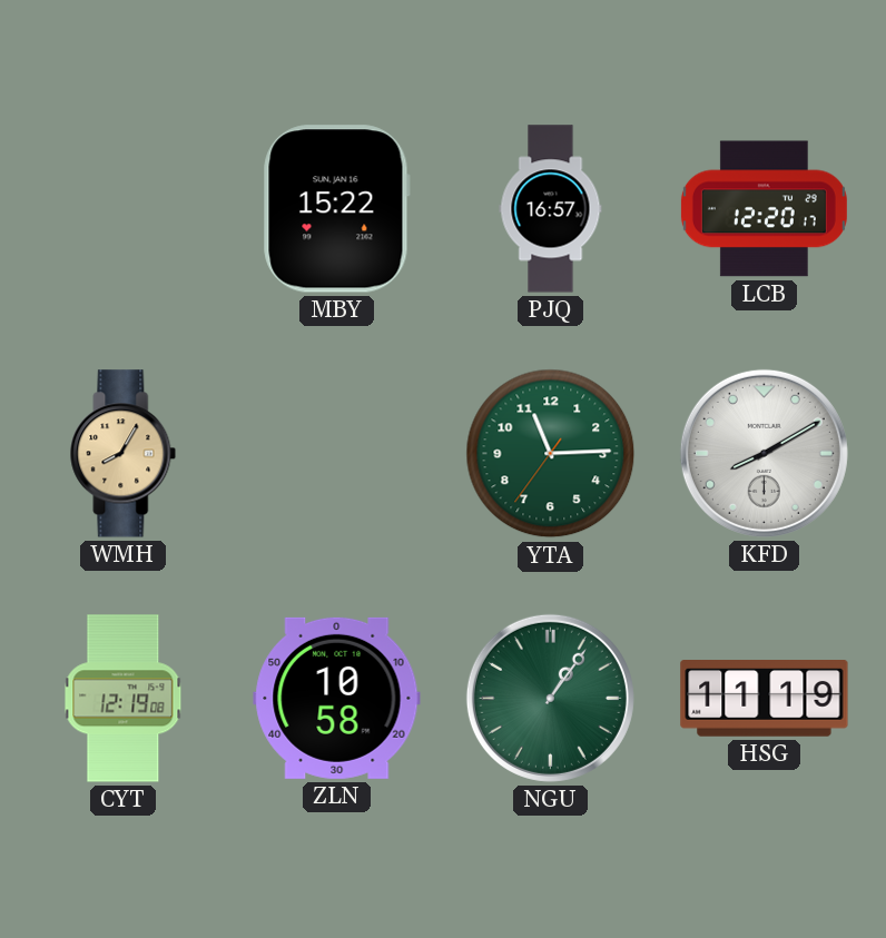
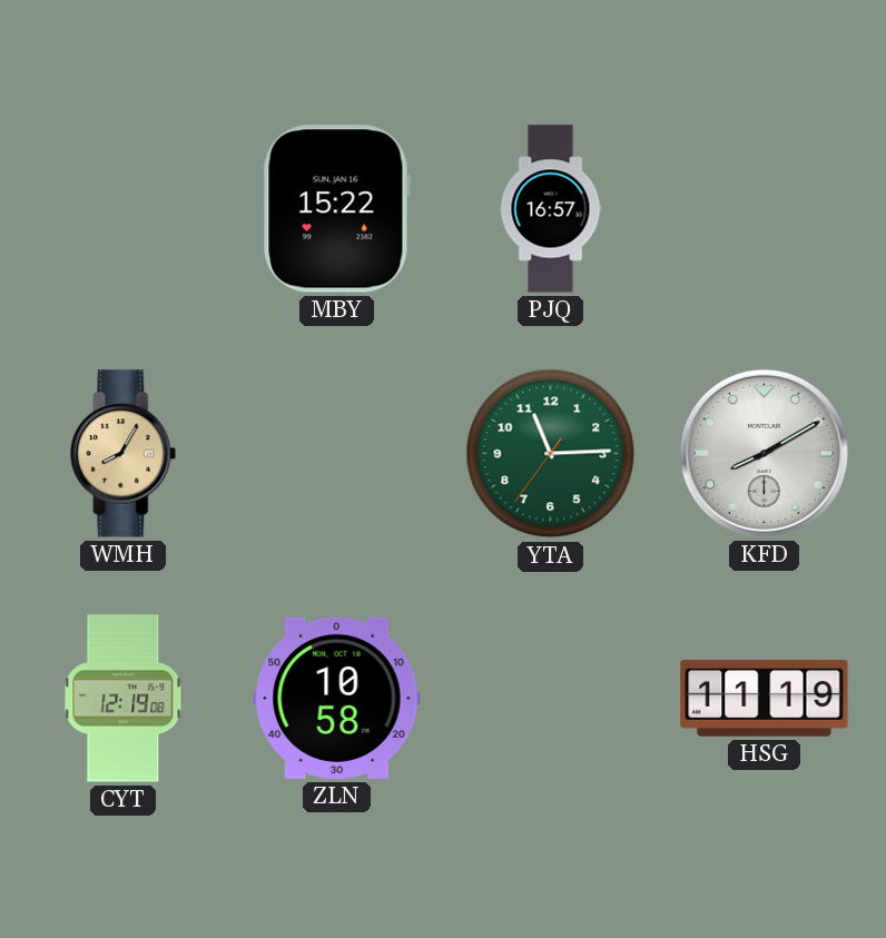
LCB: 12:20 -> none
NGU: 1:06 -> none
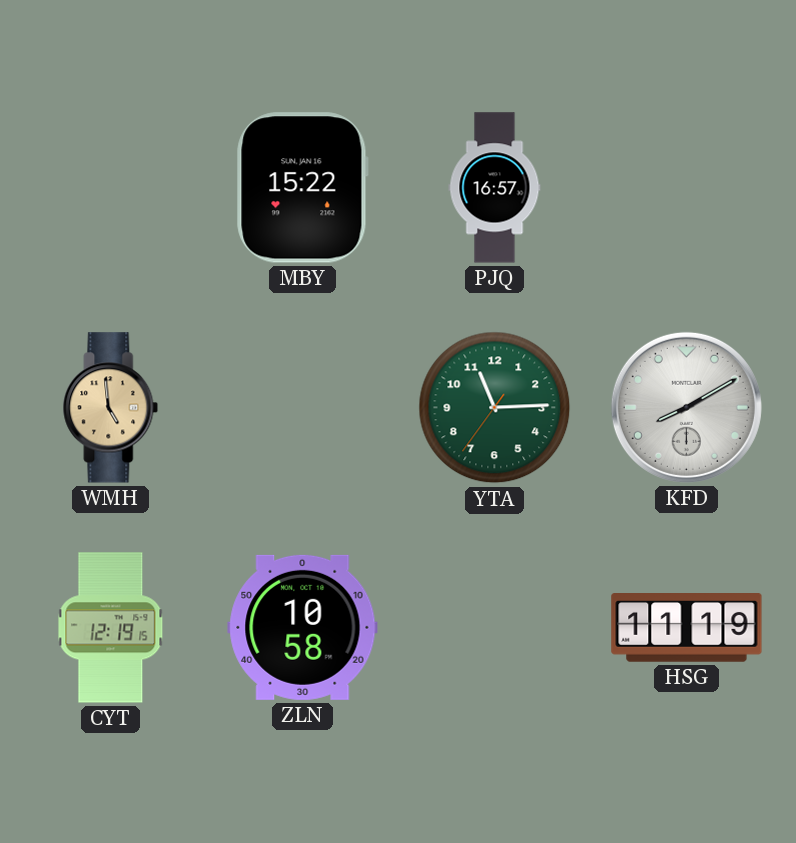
WMH: 8:05 -> 4:59
CYT: 12:19:08 -> 12:19:15
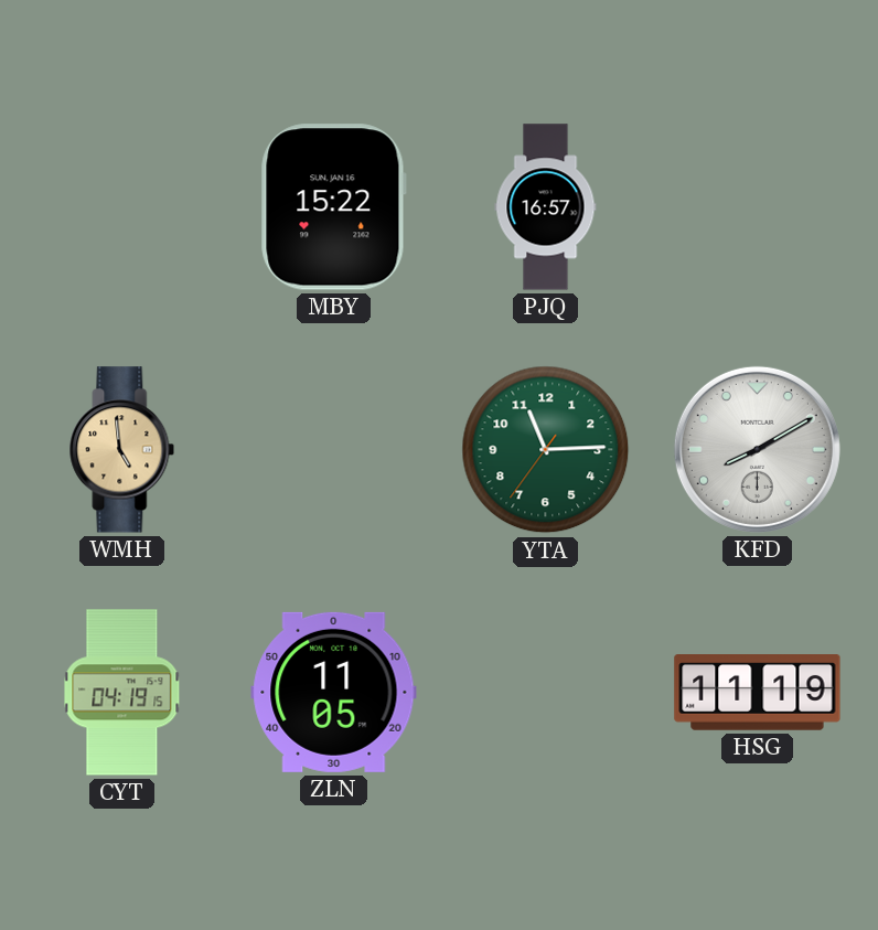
CYT: 12:19 -> 04:19
ZLN: 10:58 -> 11:05
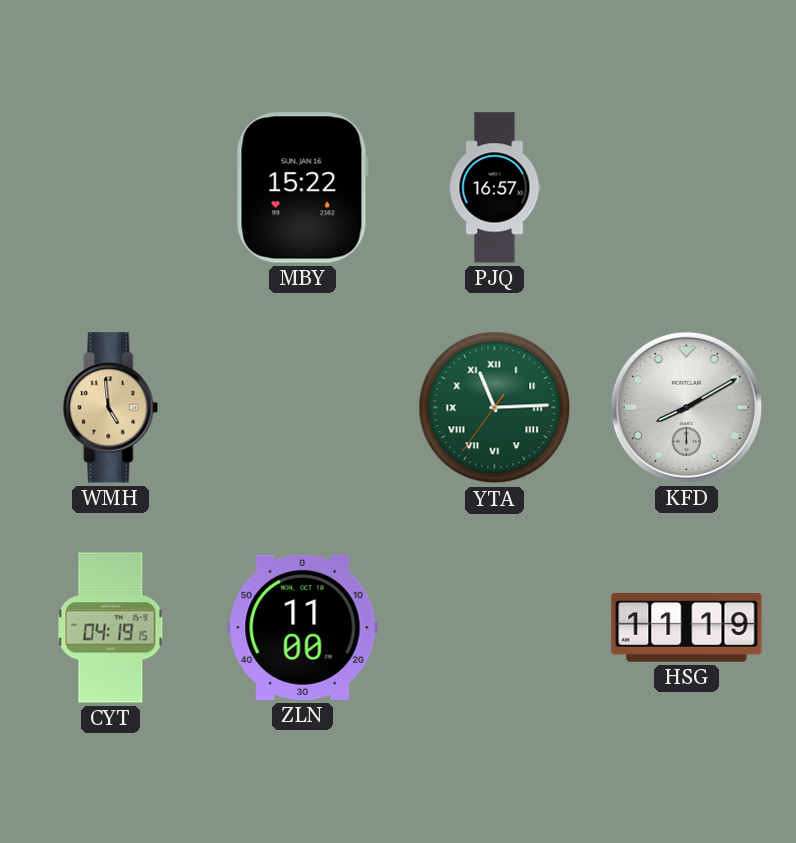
YTA numerals: Arabic -> Roman
ZLN: 11:05 -> 11:00
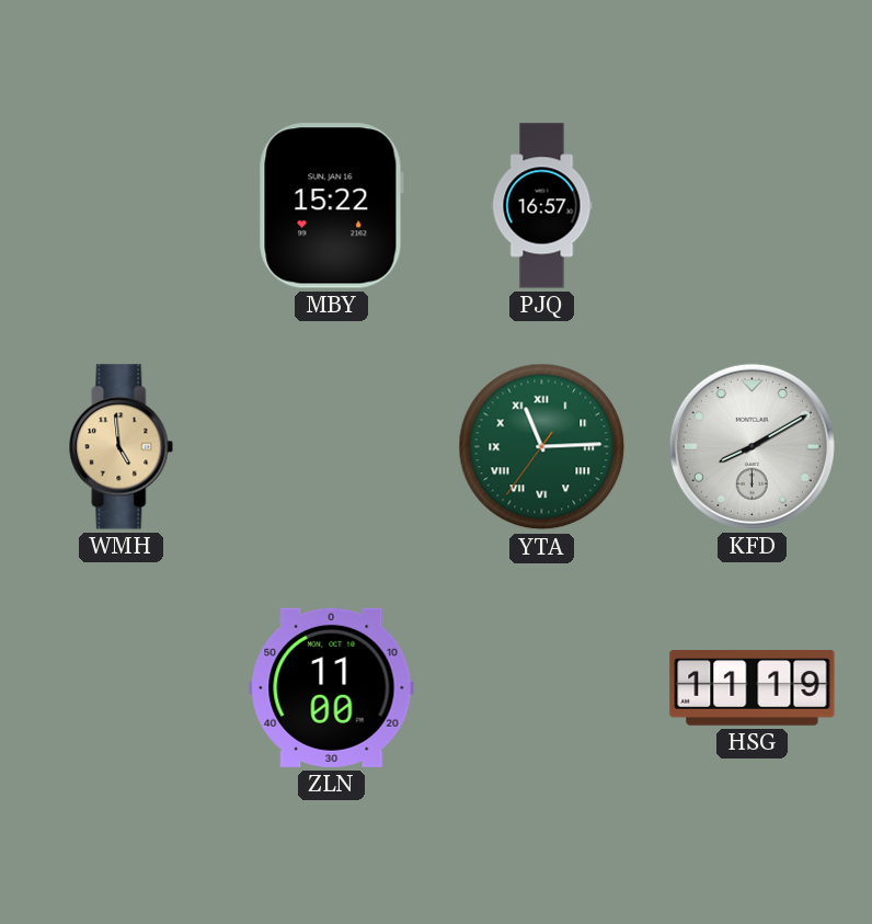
CYT: 04:19 -> none
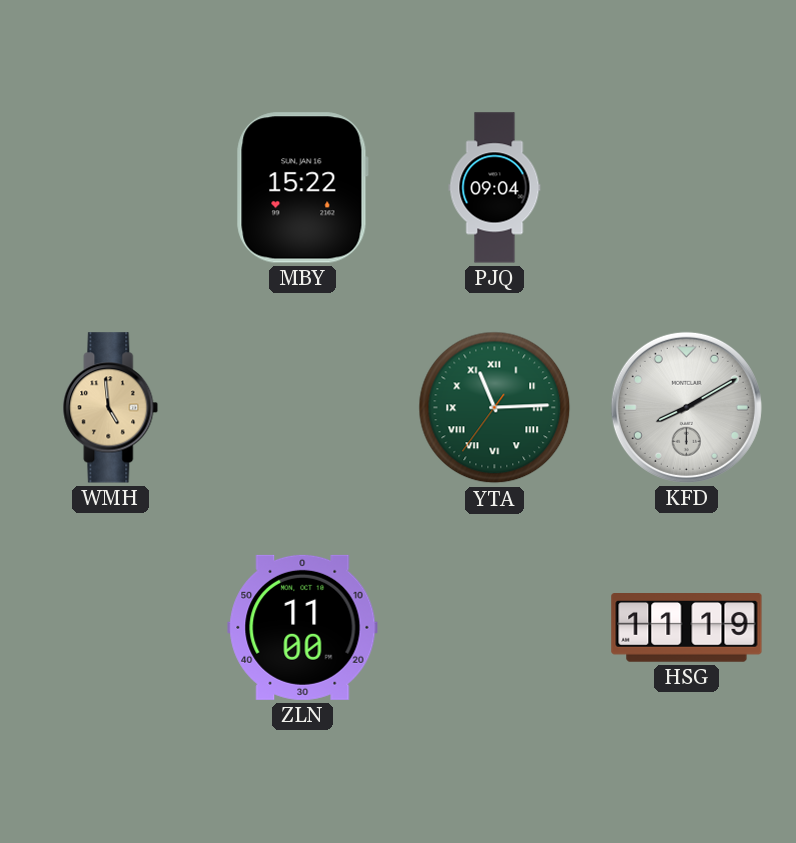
PJQ: 16:57 -> 09:04
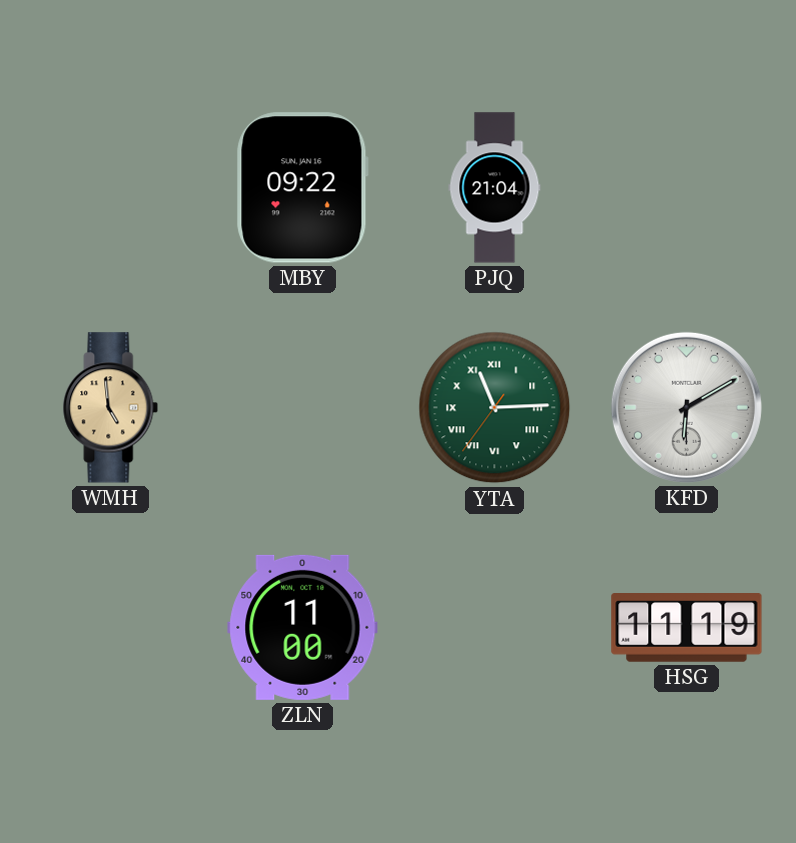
MBY: 15:22 -> 09:22
PJQ: 09:04 -> 21:04
KFD: 8:10 -> 6:10
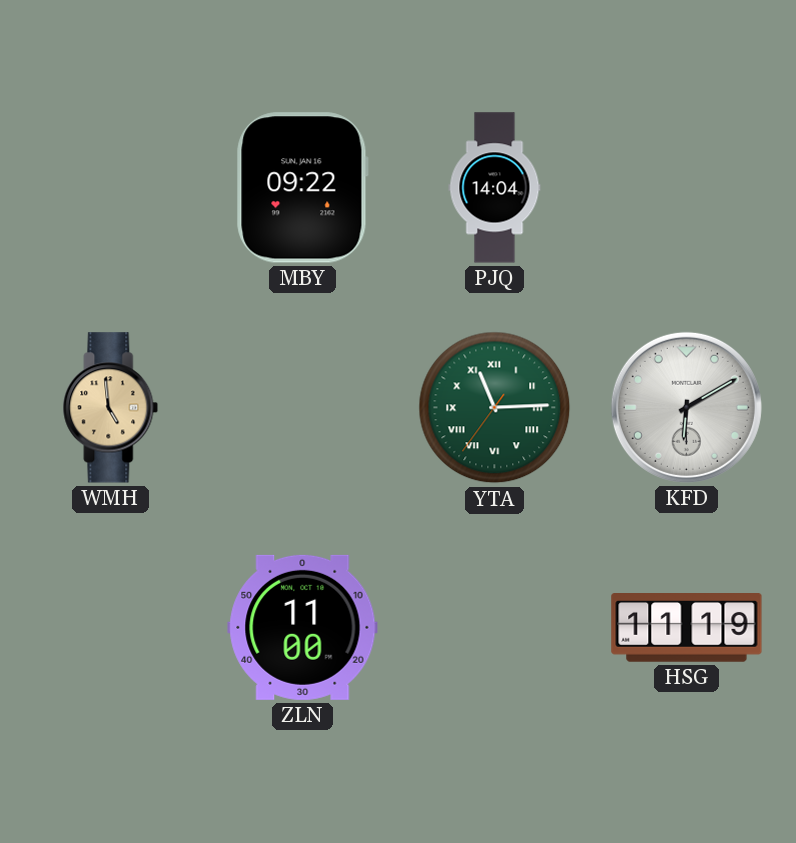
PJQ: 21:04 -> 14:04
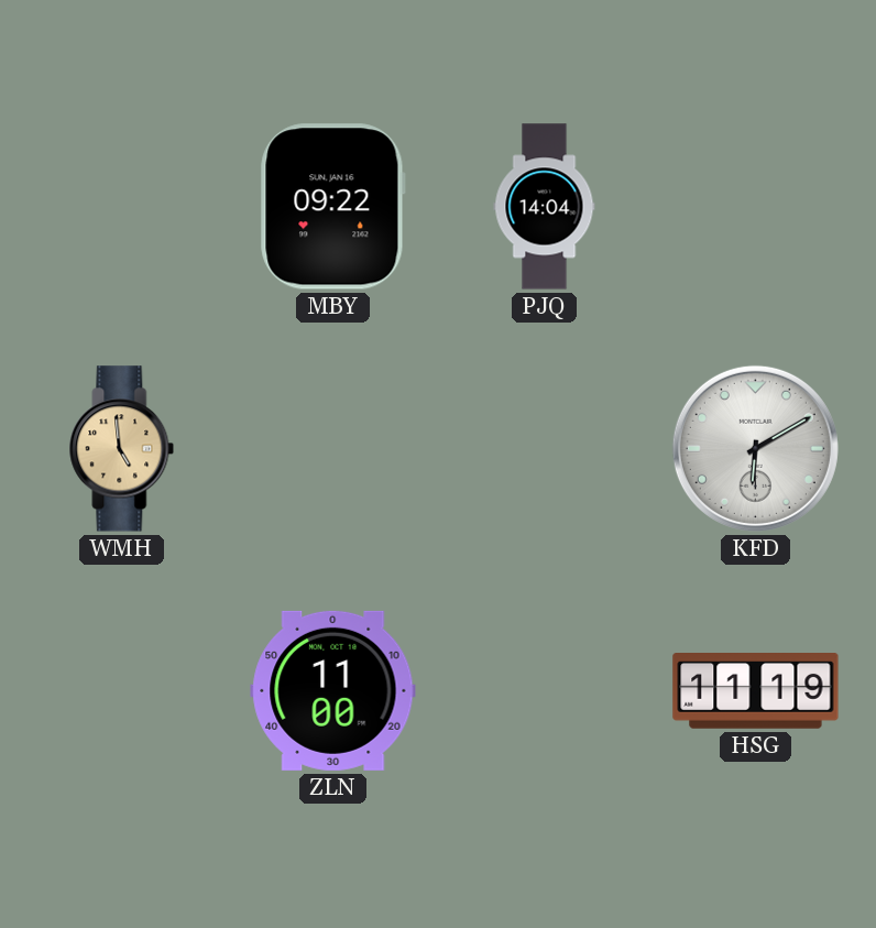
YTA: 11:14 -> none
